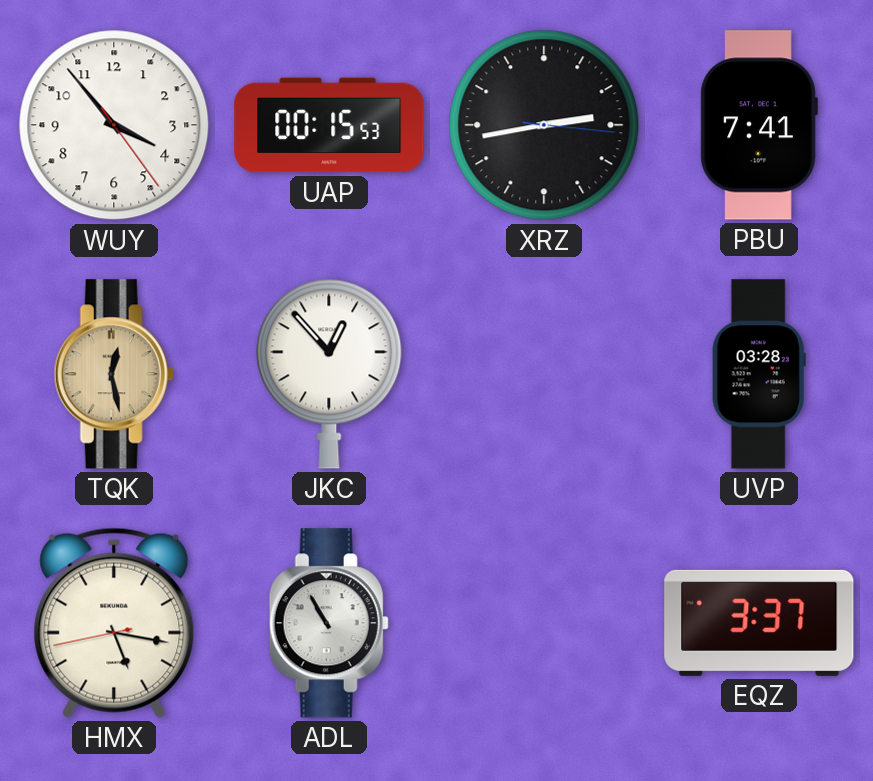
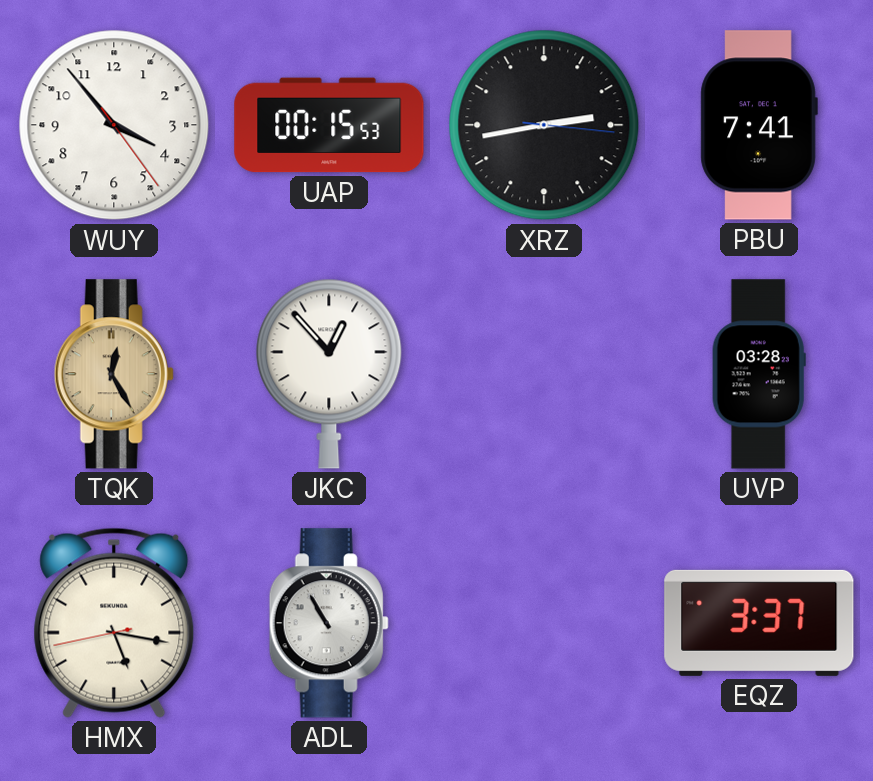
TQK: 12:28 -> 12:25
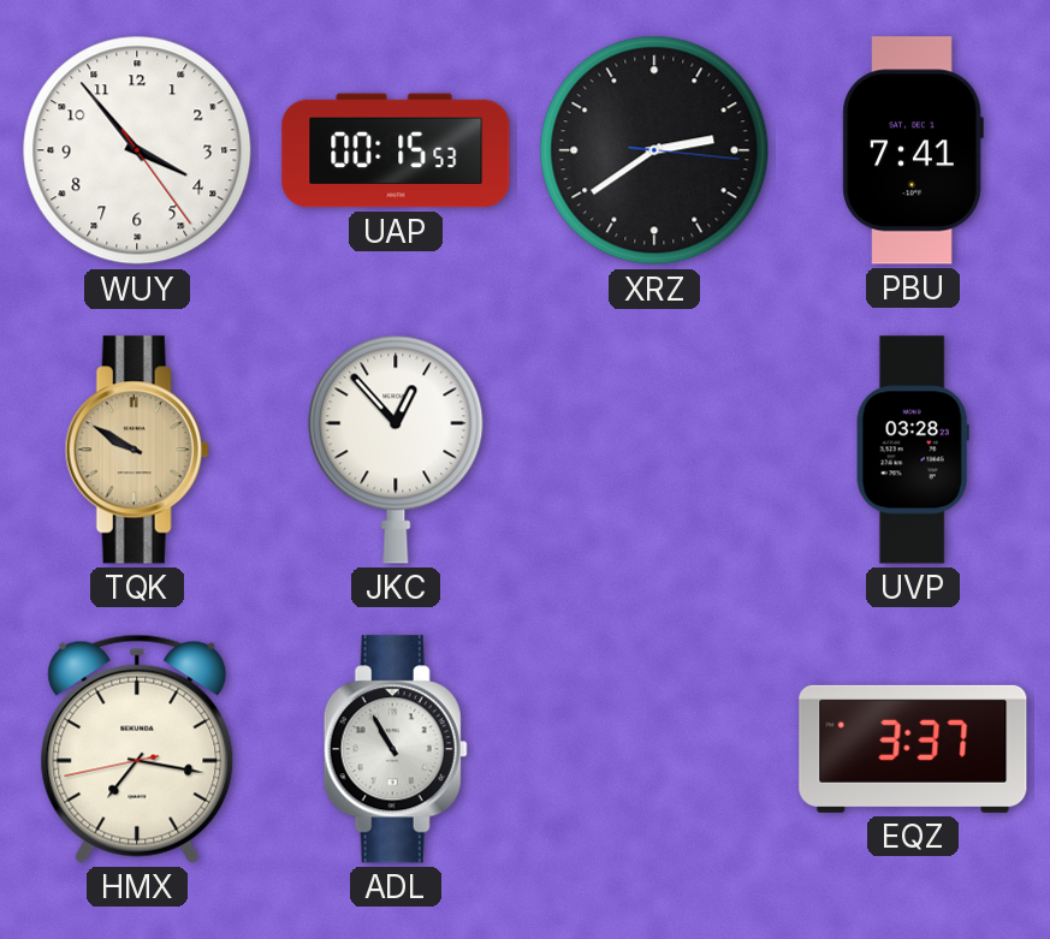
XRZ: 2:43 -> 2:39
TQK: 12:25 -> 9:50
HMX: 5:16 -> 7:16
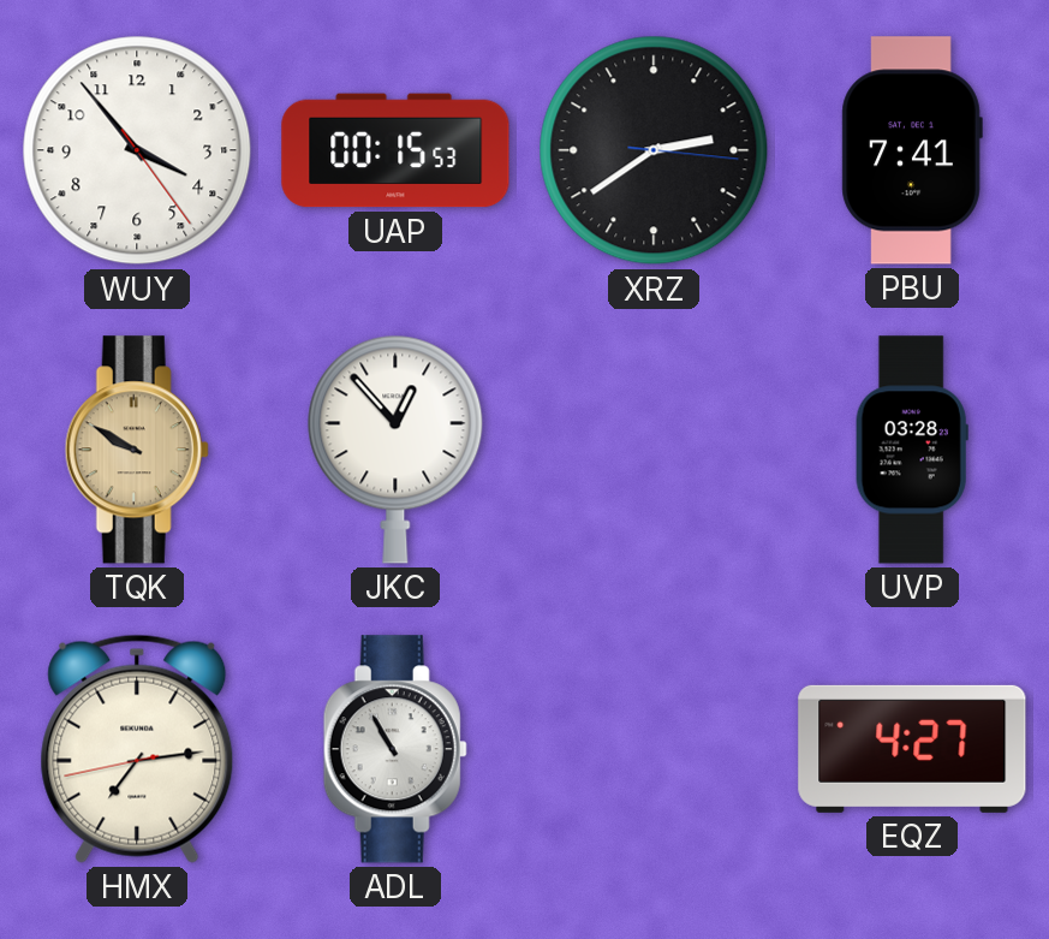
HMX: 7:16 -> 7:13
EQZ: 3:37 -> 4:27
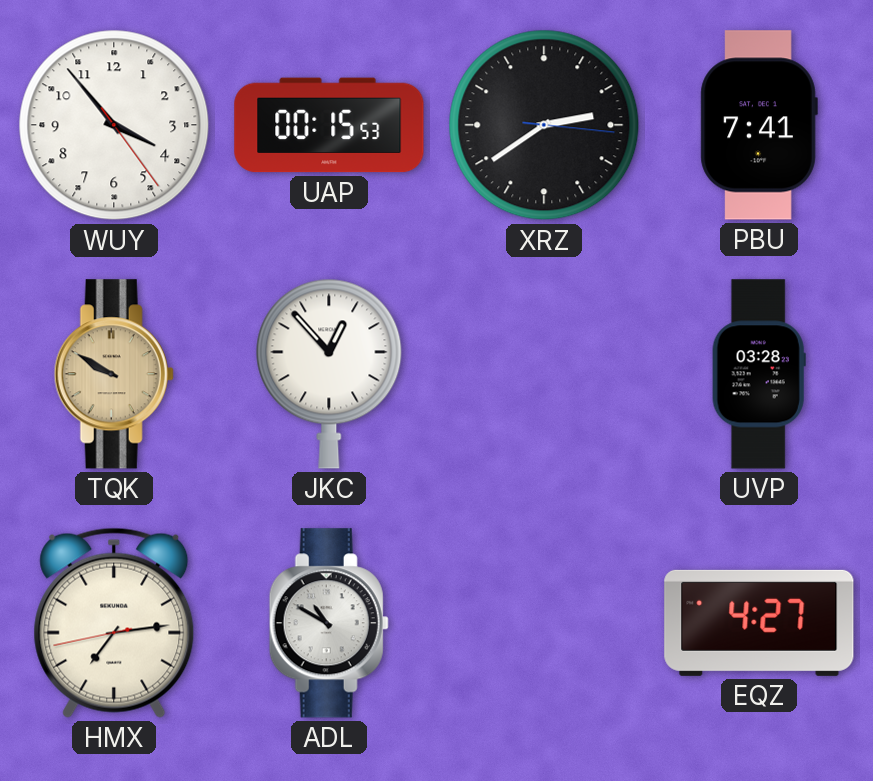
ADL: 10:55 -> 10:50
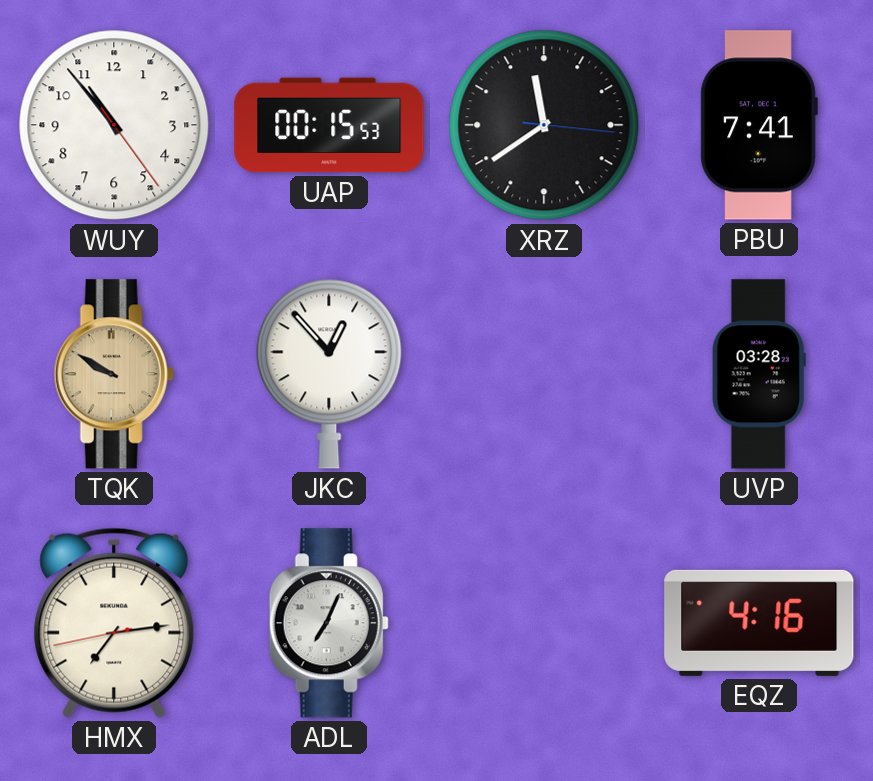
WUY: 3:53 -> 10:53
XRZ: 2:39 -> 11:39
ADL: 10:50 -> 7:04
EQZ: 4:27 -> 4:16
